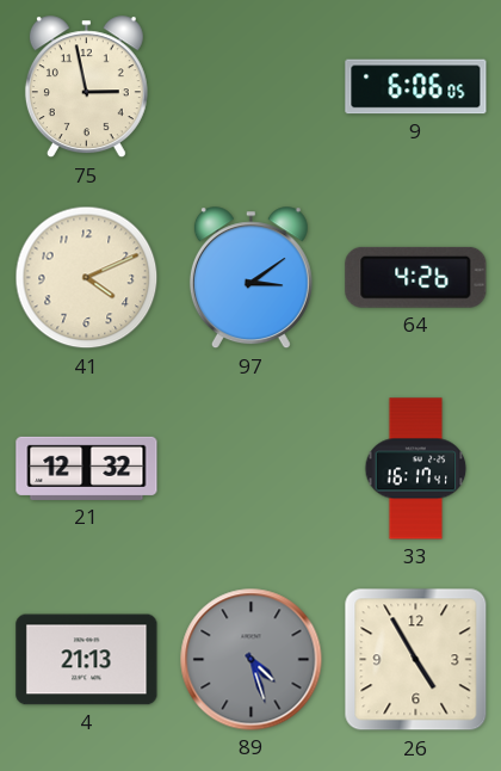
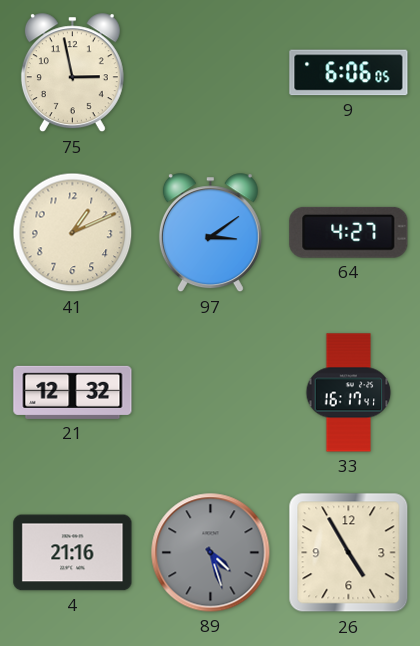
41: 4:11 -> 1:11
64: 4:26 -> 4:27
4: 21:13 -> 21:16
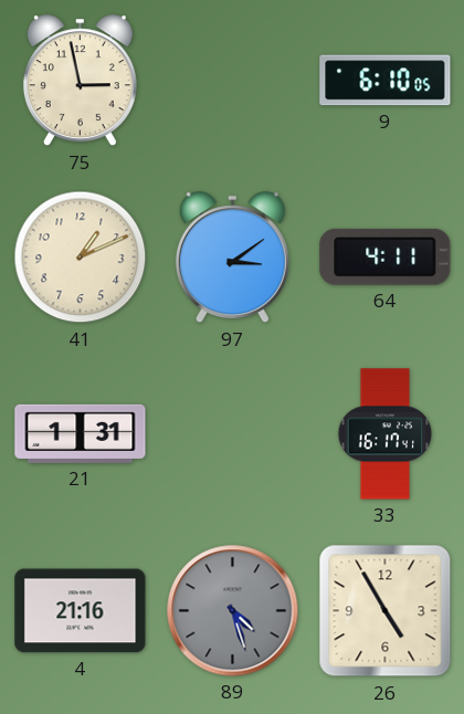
9: 6:06 -> 6:10
64: 4:27 -> 4:11
21: 12:32 -> 1:31
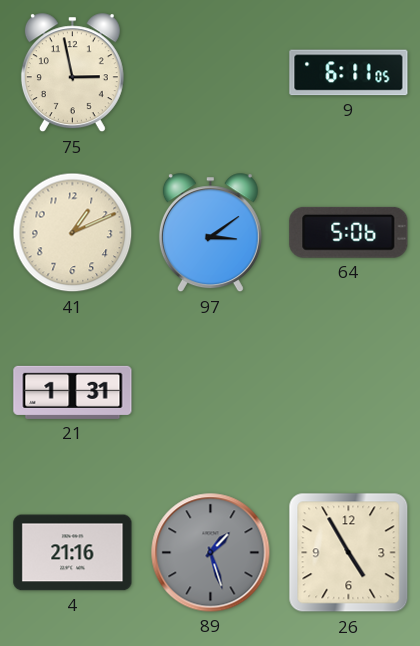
9: 6:10 -> 6:11
64: 4:11 -> 5:06
33: 16:17 -> none
89: 4:27 -> 1:27
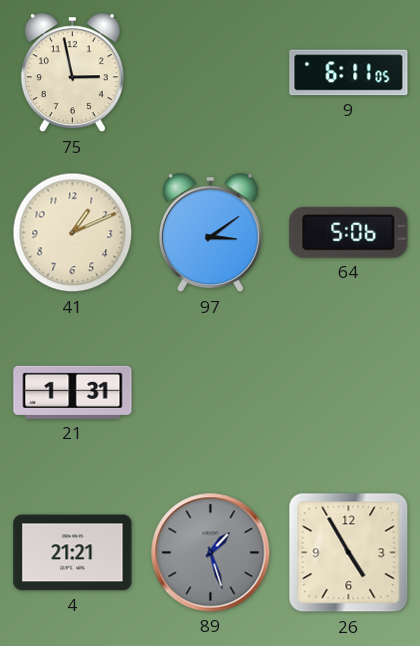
4: 21:16 -> 21:21
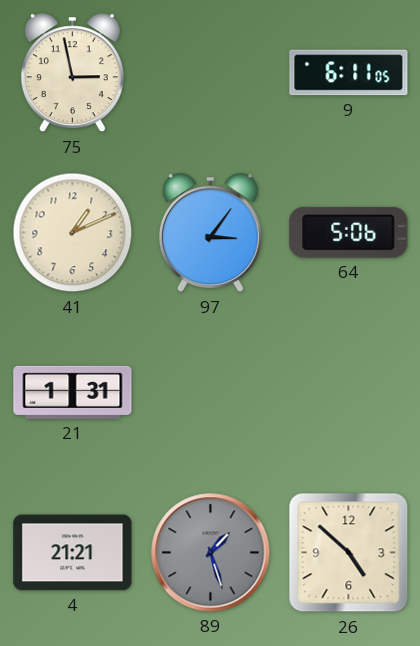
97: 3:09 -> 3:06
26: 4:55 -> 4:52
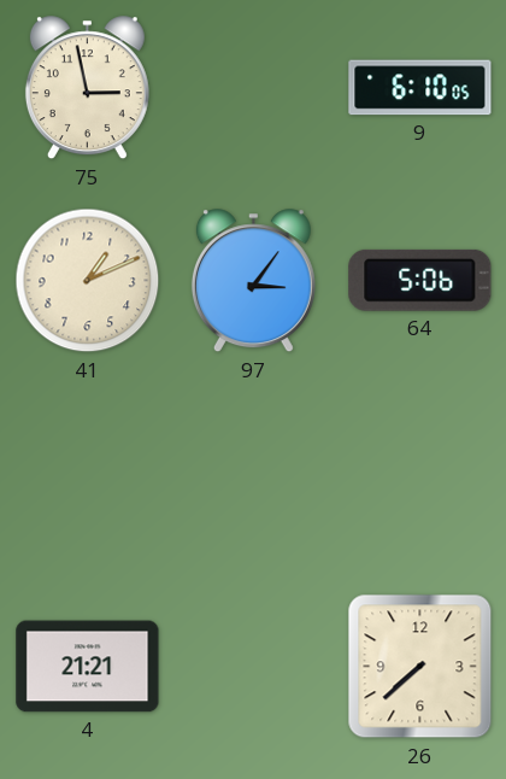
9: 6:11 -> 6:10
21: 1:31 -> none
89: 1:27 -> none
26: 4:52 -> 7:38
